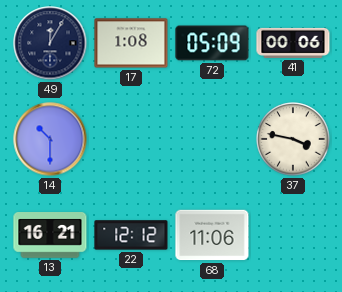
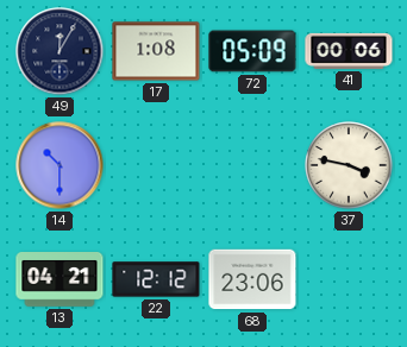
13: 16:21 -> 04:21
68: 11:06 -> 23:06
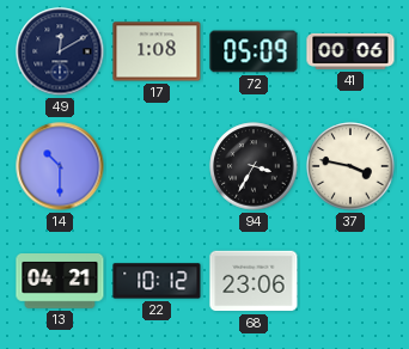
49: 12:05 -> 12:10
94: none -> 3:35
22: 12:12 -> 10:12
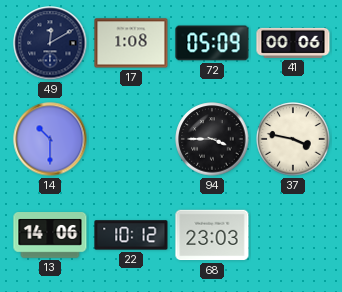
94: 3:35 -> 3:45
13: 04:21 -> 14:06
68: 23:06 -> 23:03
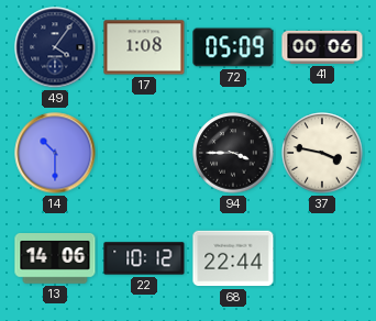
49: 12:10 -> 4:06
68: 23:03 -> 22:44
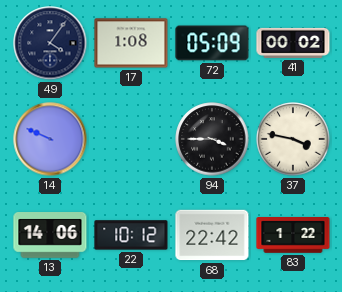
41: 00:06 -> 00:02
14: 10:30 -> 9:49
68: 22:44 -> 22:42
83: none -> 1:22
